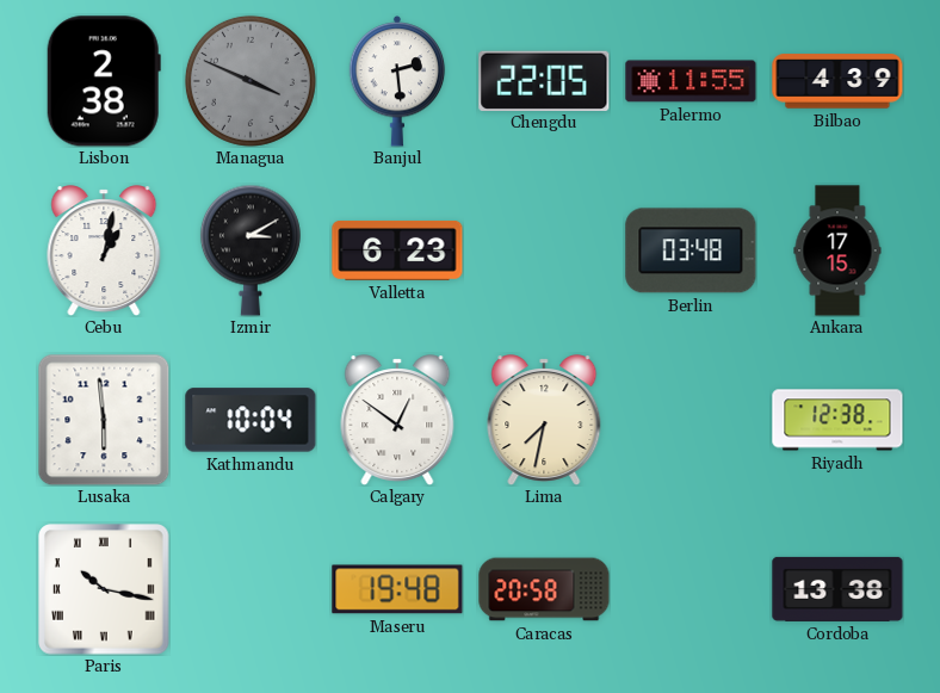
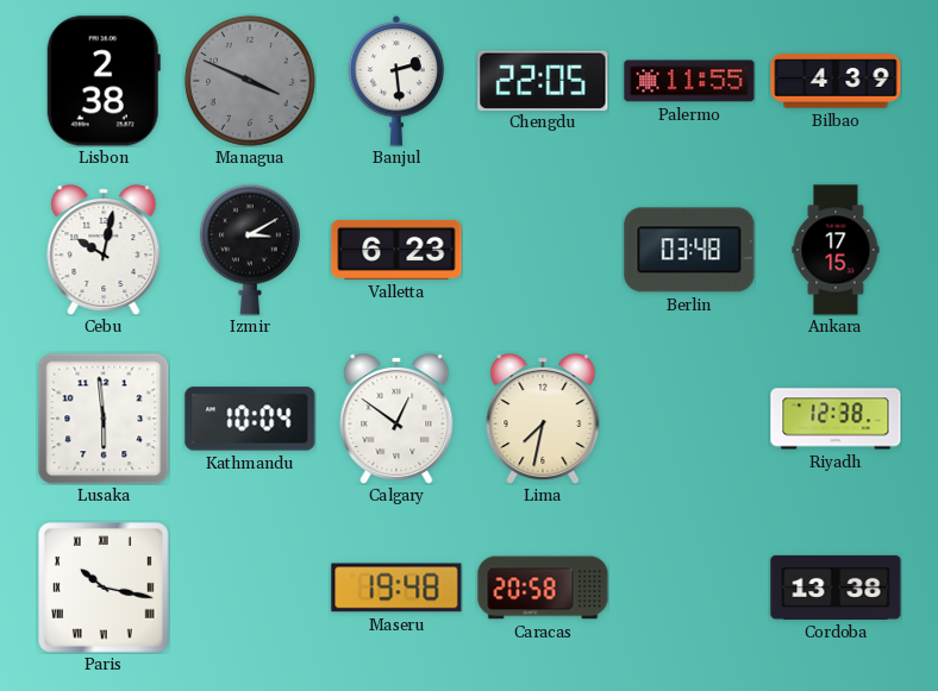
Cebu: 1:02 -> 10:02
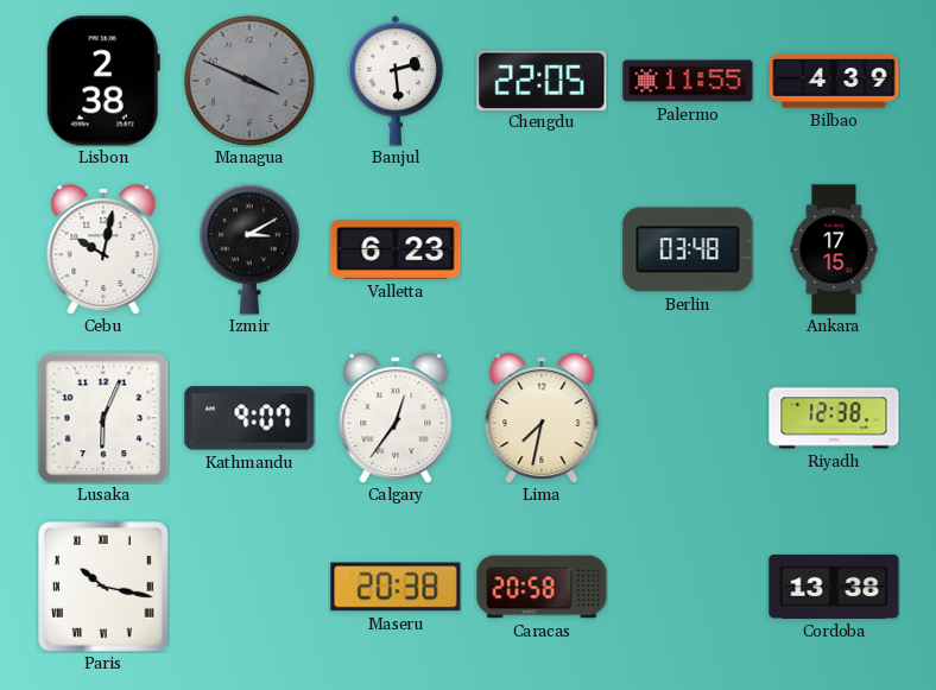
Lusaka: 5:59 -> 6:04
Kathmandu: 10:04 -> 9:07
Calgary: 12:51 -> 12:36
Maseru: 19:48 -> 20:38
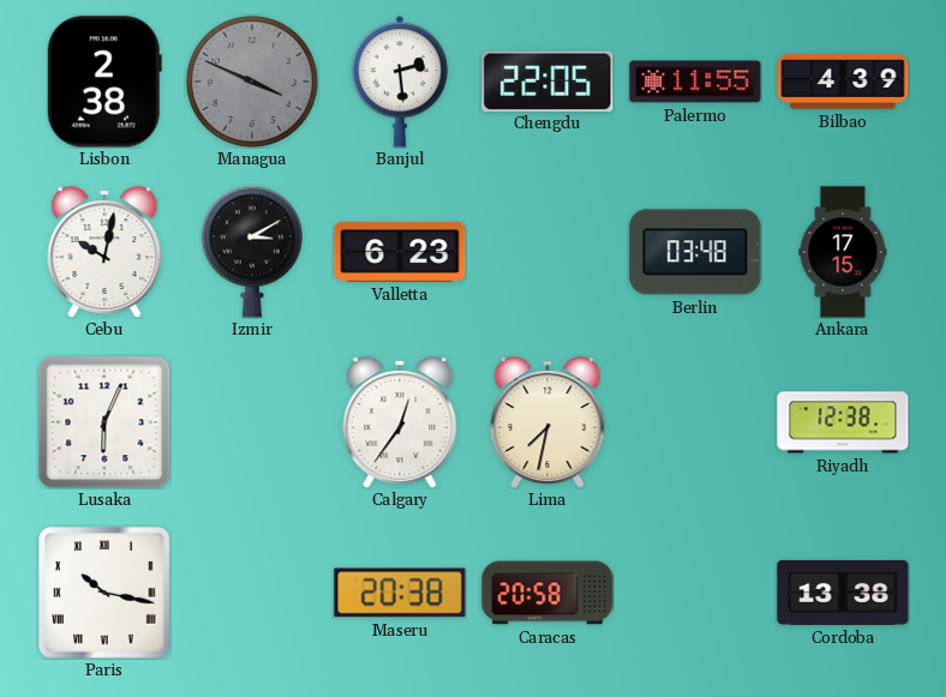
Kathmandu: 9:07 -> none
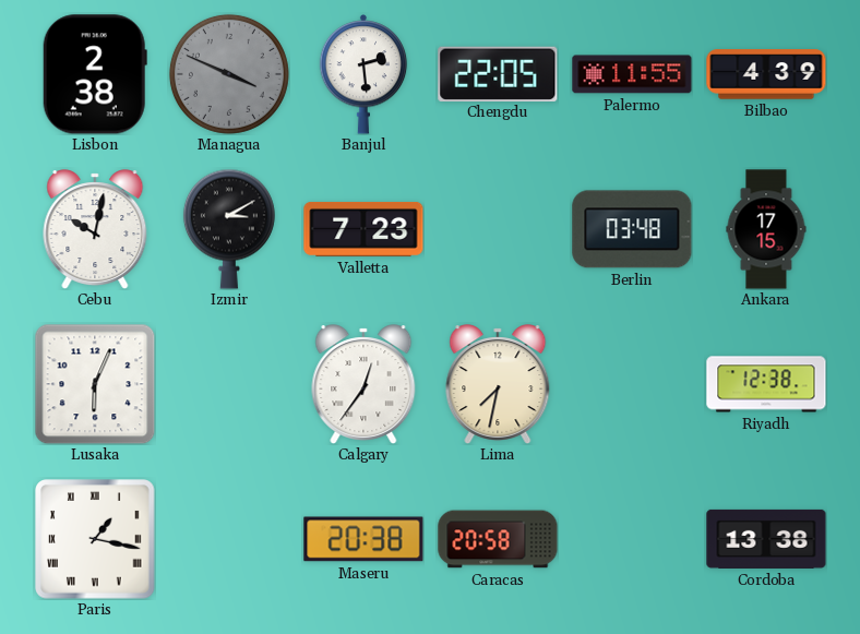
Valletta: 6:23 -> 7:23
Paris: 10:17 -> 1:17
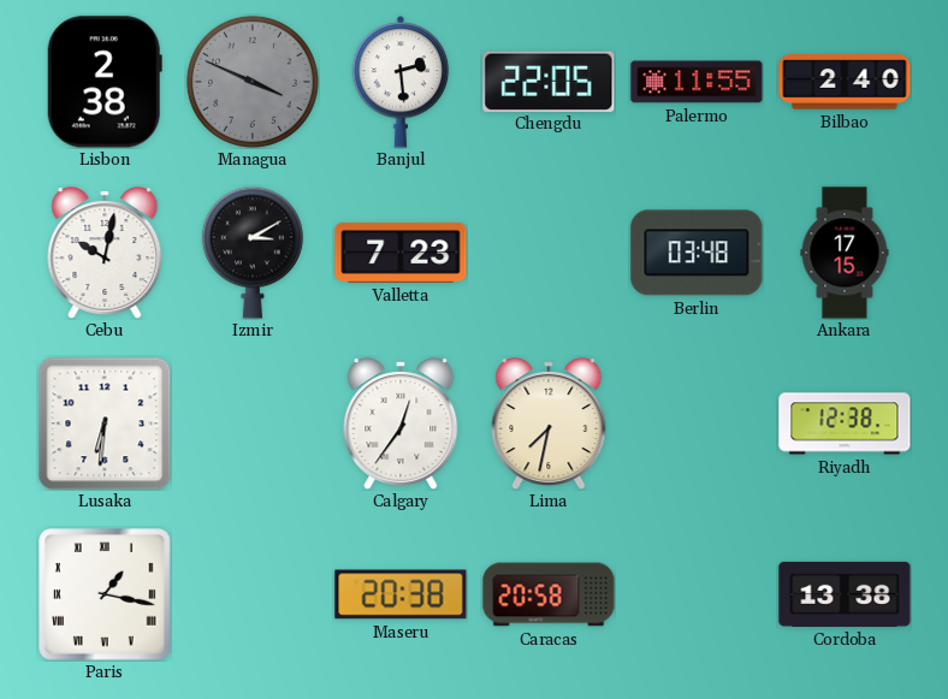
Bilbao: 4:39 -> 2:40
Lusaka: 6:04 -> 6:31
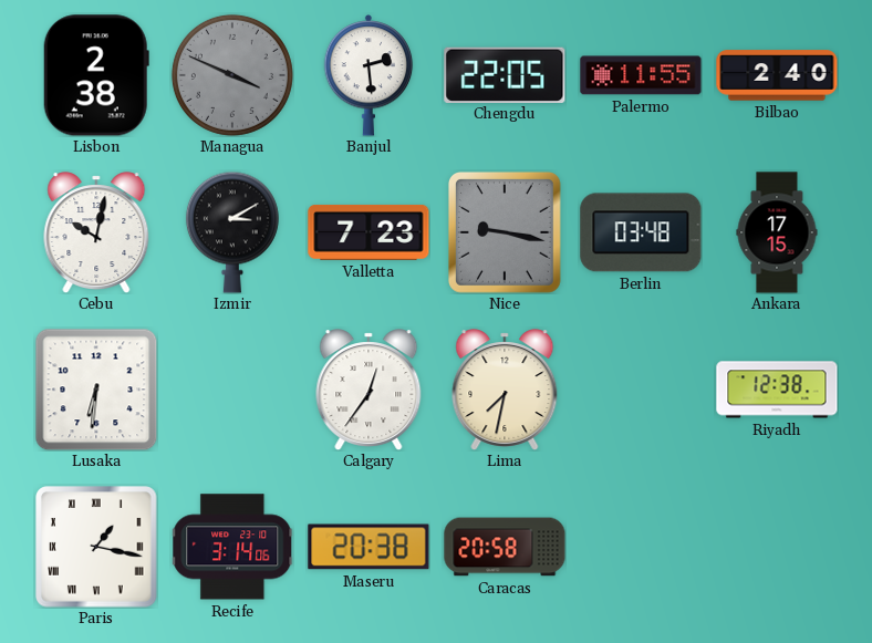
Nice: none -> 9:17
Recife: none -> 3:14
Cordoba: 13:38 -> none
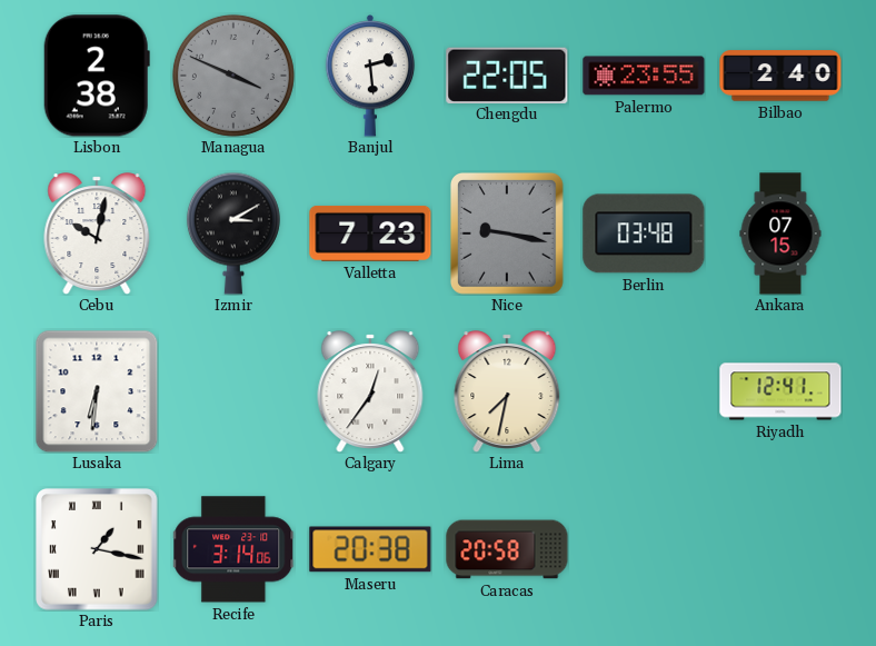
Palermo: 11:55 -> 23:55
Ankara: 17:15 -> 07:15
Riyadh: 12:38 -> 12:41
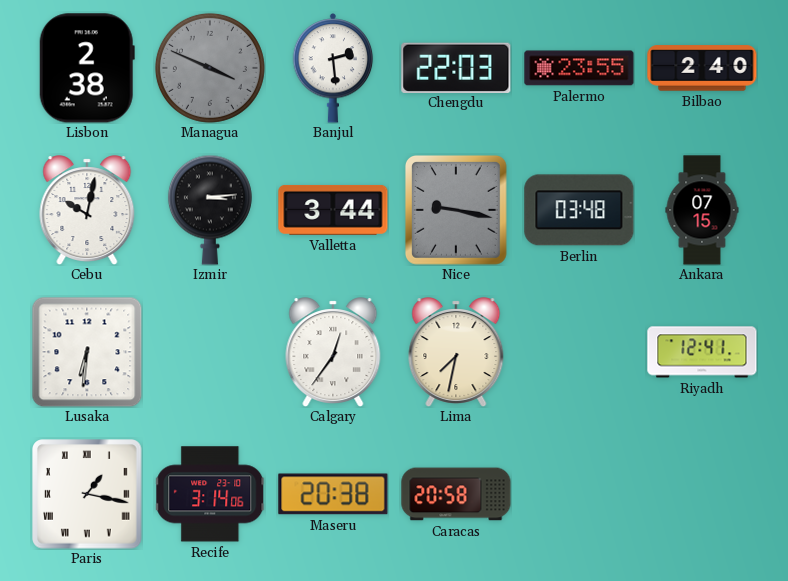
Chengdu: 22:05 -> 22:03
Izmir: 3:10 -> 3:14
Valletta: 7:23 -> 3:44
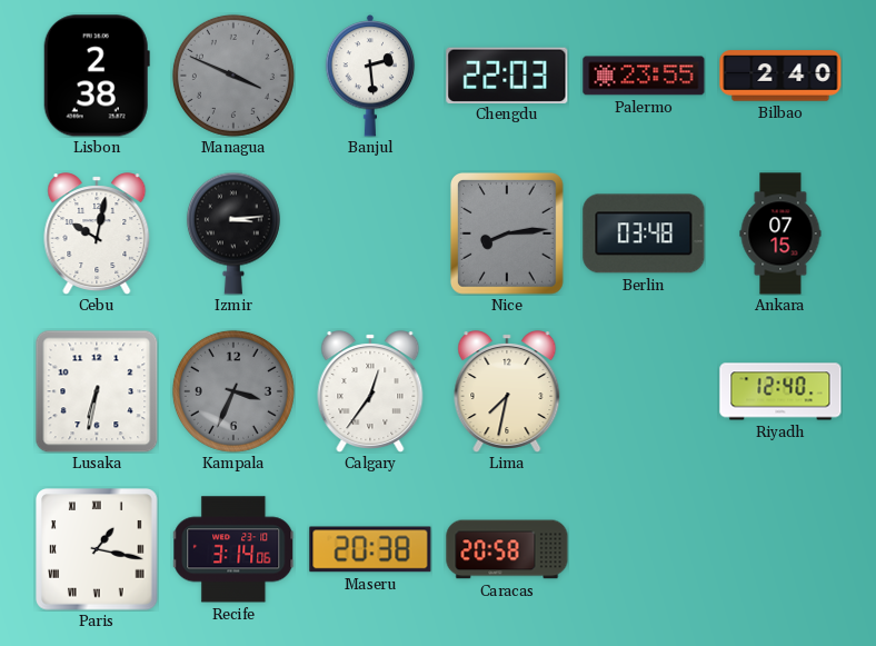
Valletta: 3:44 -> none
Nice: 9:17 -> 8:14
Lusaka: 6:31 -> 6:32
Kampala: none -> 3:34
Riyadh: 12:41 -> 12:40
